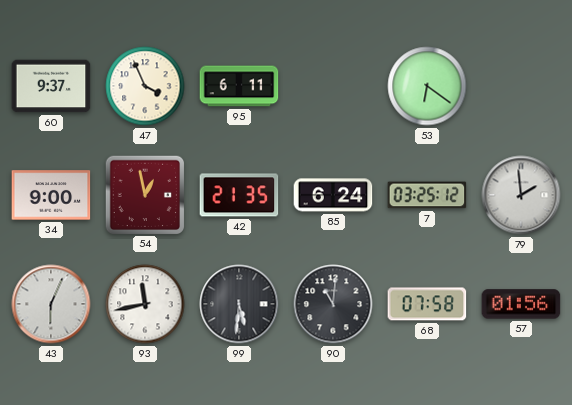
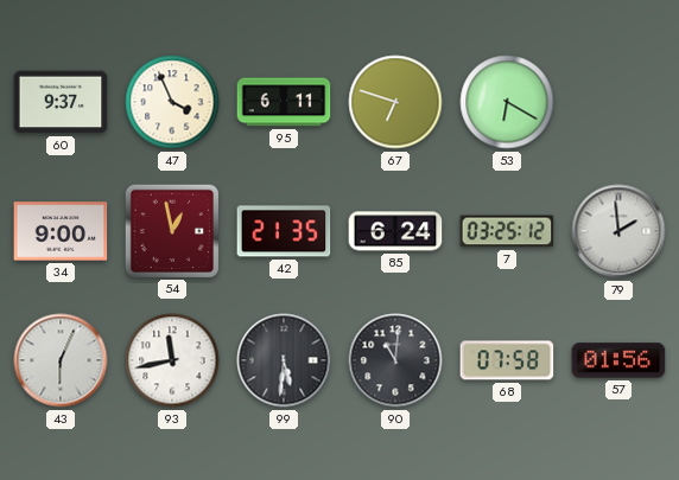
67: none -> 6:48
53: 6:21 -> 6:20
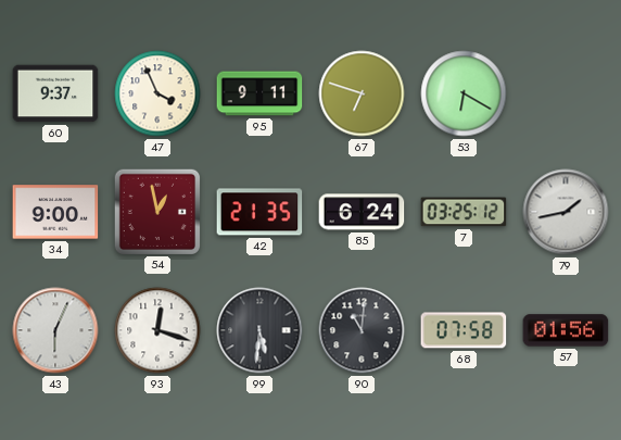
95: 6:11 -> 9:11
79: 1:59 -> 1:43
93: 11:43 -> 12:18
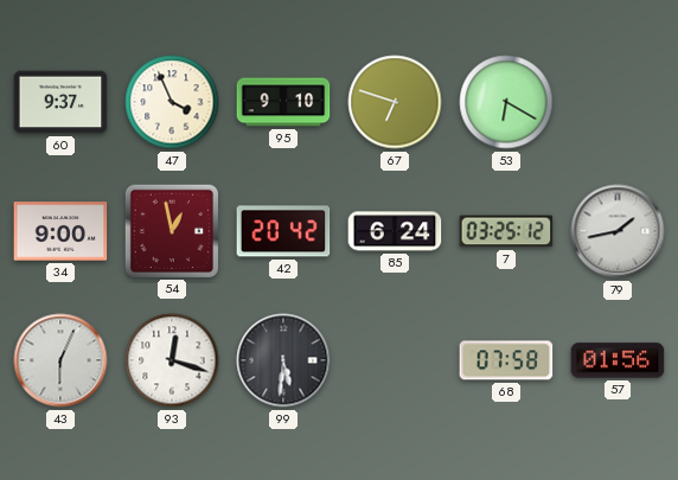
95: 9:11 -> 9:10
42: 21:35 -> 20:42
90: 11:01 -> none
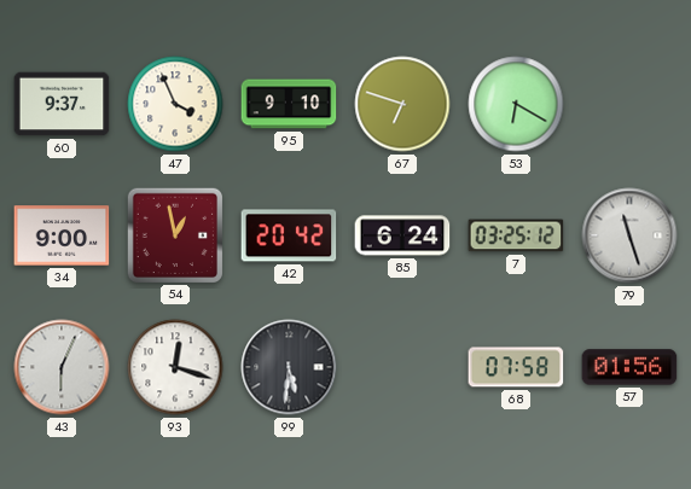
79: 1:43 -> 11:27
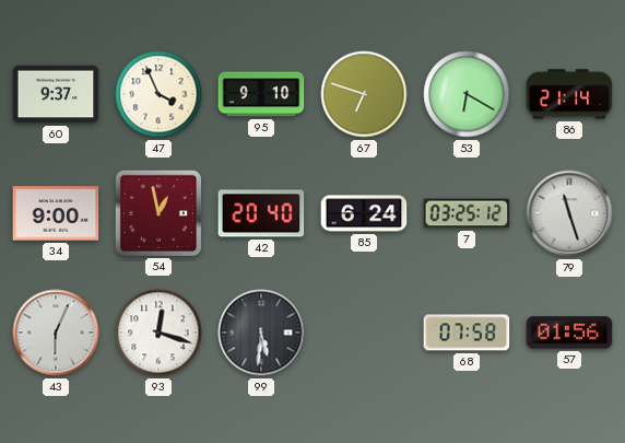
86: none -> 21:14
42: 20:42 -> 20:40
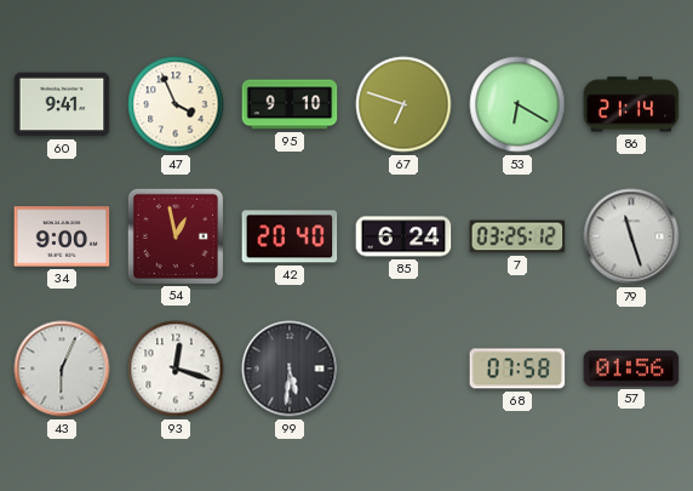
60: 9:37 -> 9:41
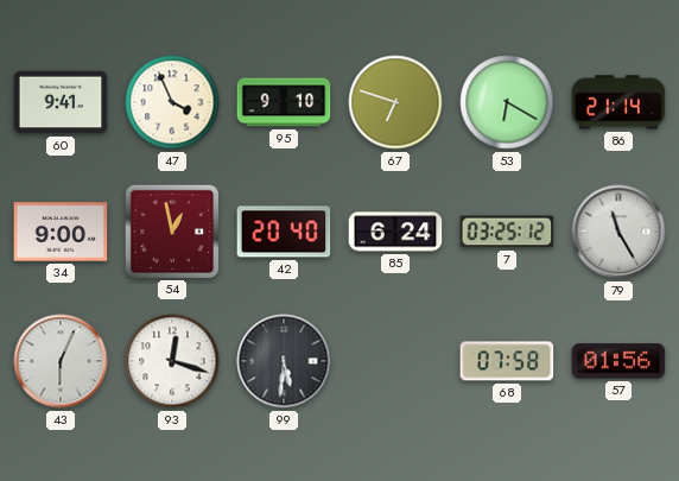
79: 11:27 -> 11:25
